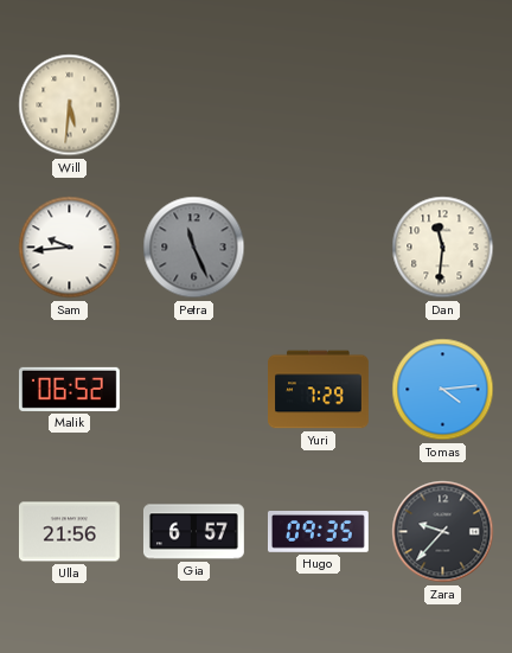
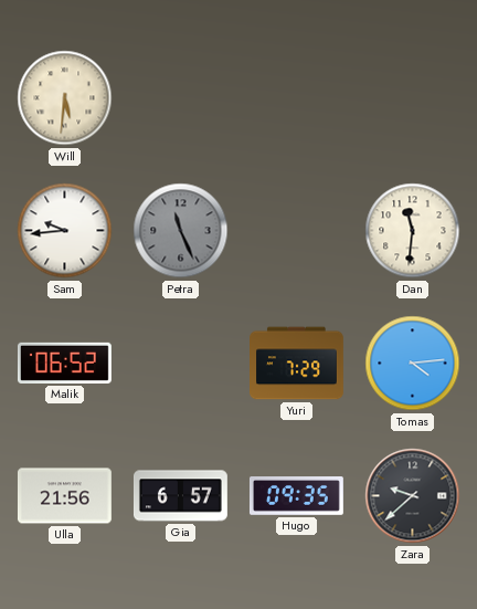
Zara: 9:37 -> 9:38
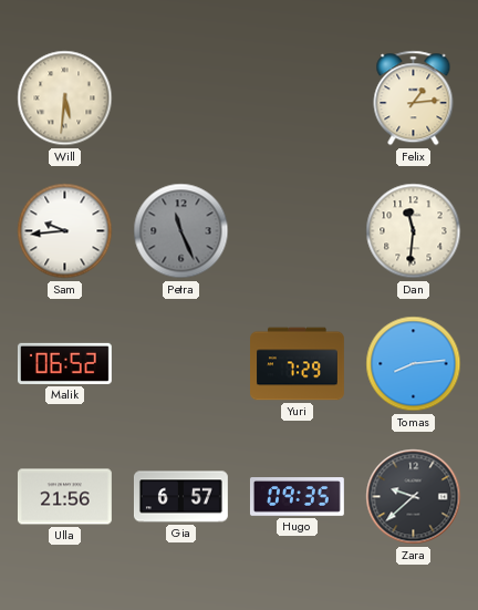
Felix: none -> 1:14
Tomas: 4:14 -> 8:14
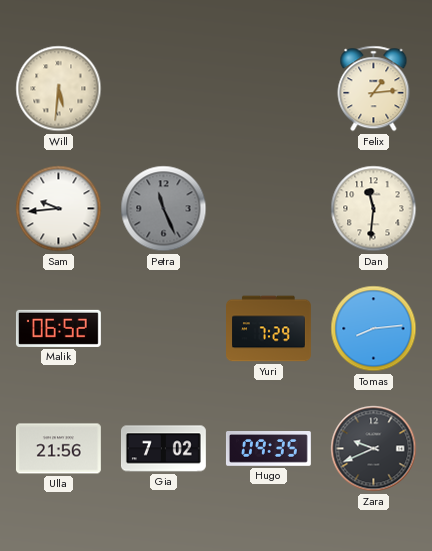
Gia: 6:57 -> 7:02
Zara: 9:38 -> 9:41
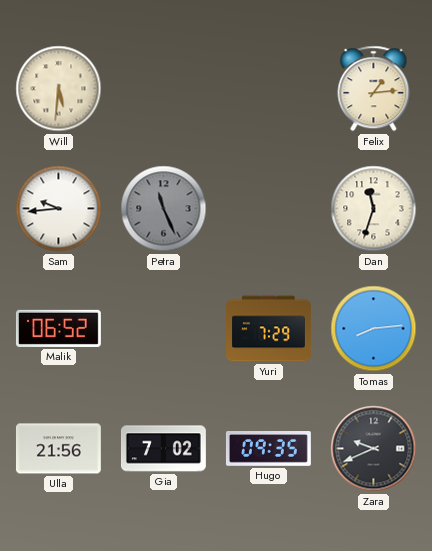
Dan: 11:31 -> 11:33
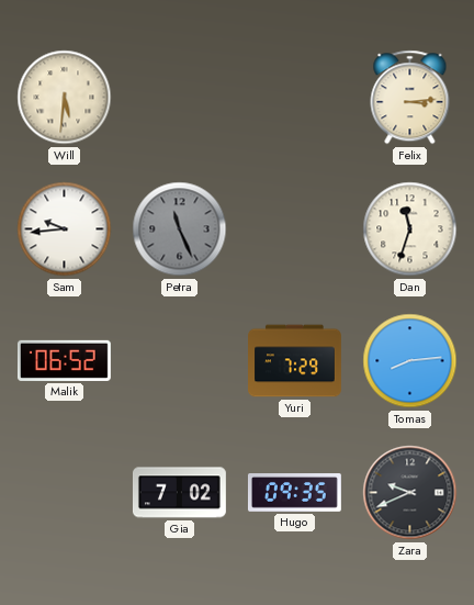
Felix: 1:14 -> 3:14
Ulla: 21:56 -> none
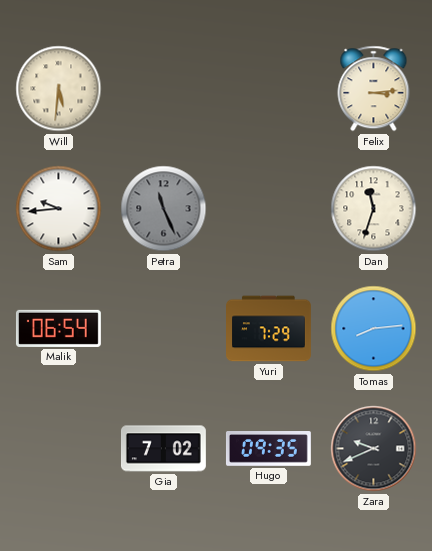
Malik: 06:52 -> 06:54
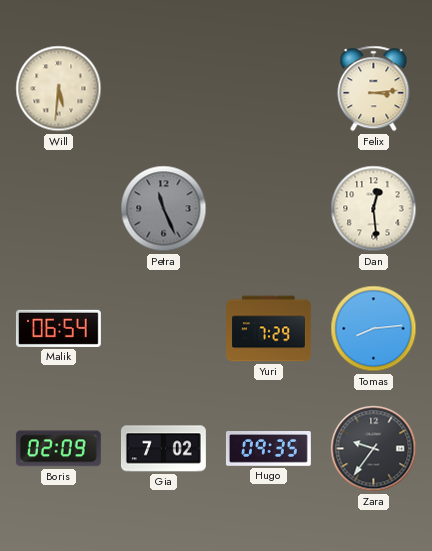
Sam: 9:44 -> none
Dan: 11:33 -> 12:29
Boris: none -> 02:09
Zara: 9:41 -> 9:36
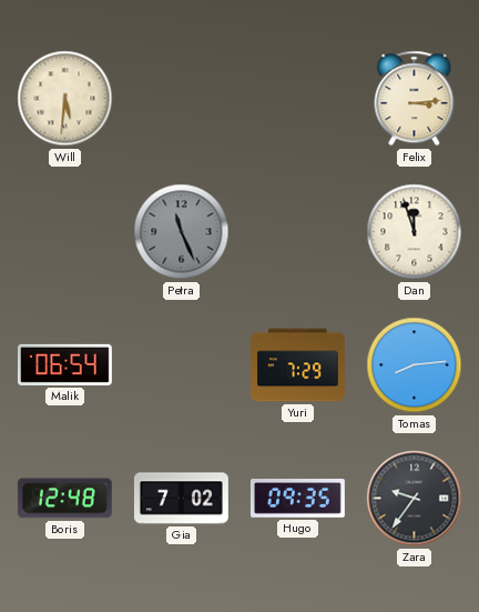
Dan: 12:29 -> 11:57
Boris: 02:09 -> 12:48
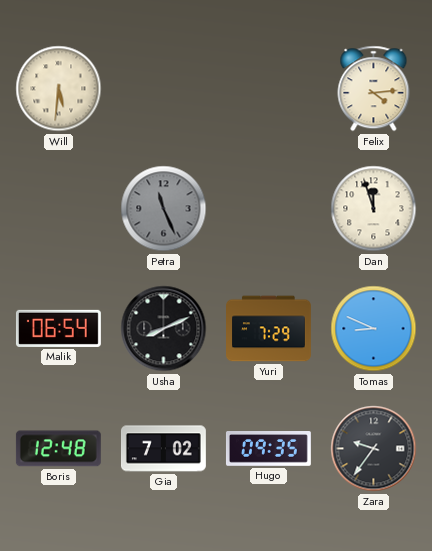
Felix: 3:14 -> 4:14
Usha: none -> 8:11
Tomas: 8:14 -> 8:49
